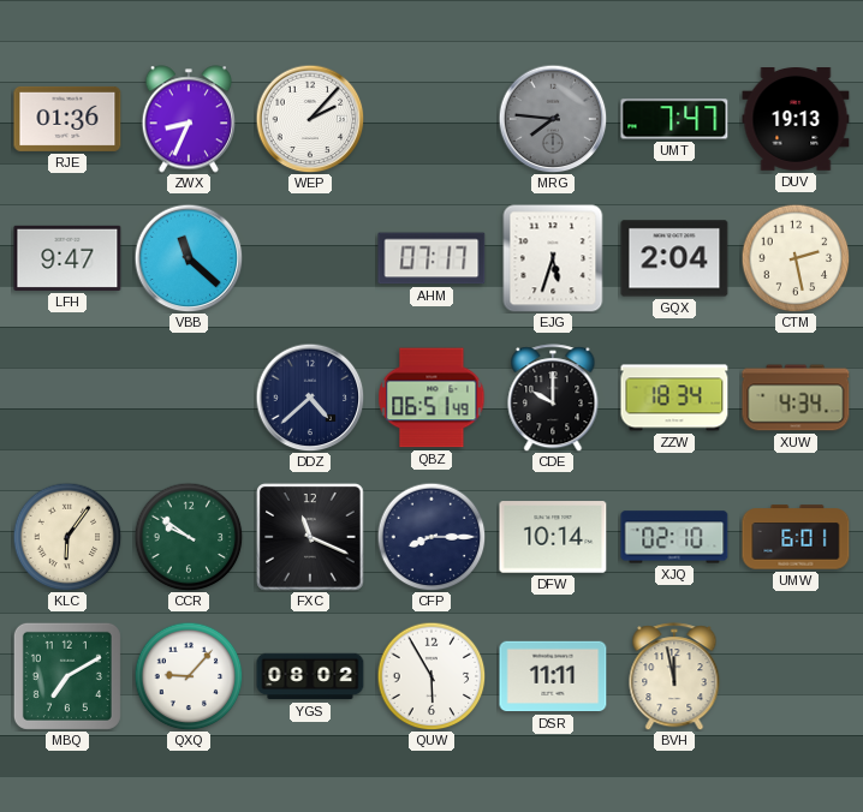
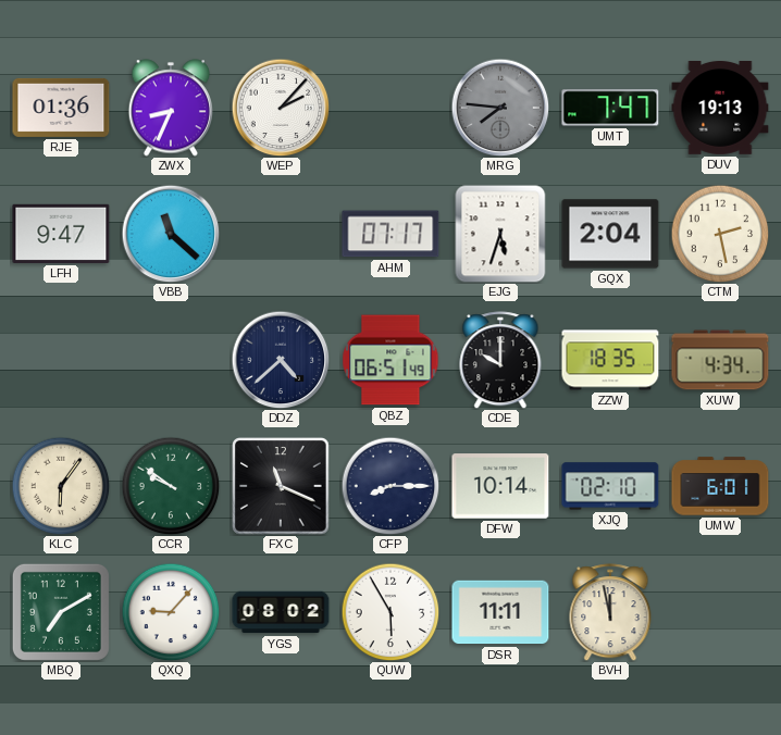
ZZW: 18:34 -> 18:35
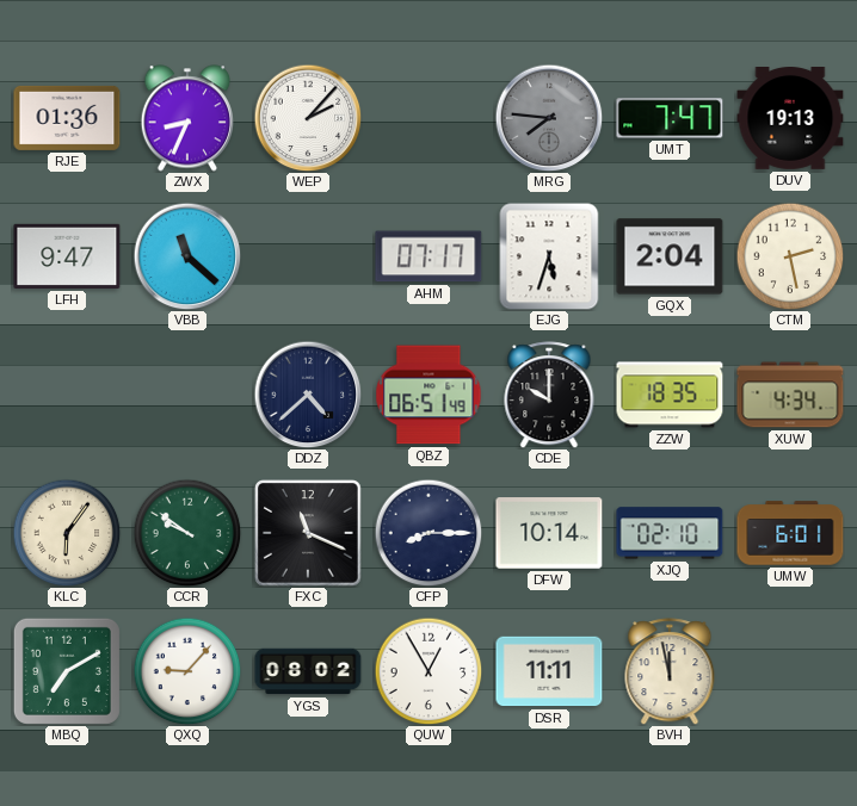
QUW: 5:55 -> 12:55
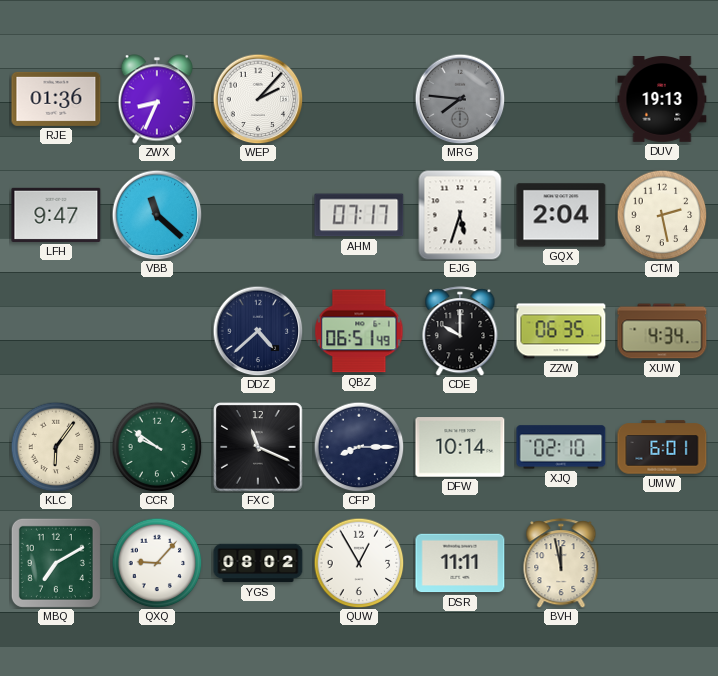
UMT: 7:47 -> none
ZZW: 18:35 -> 06:35
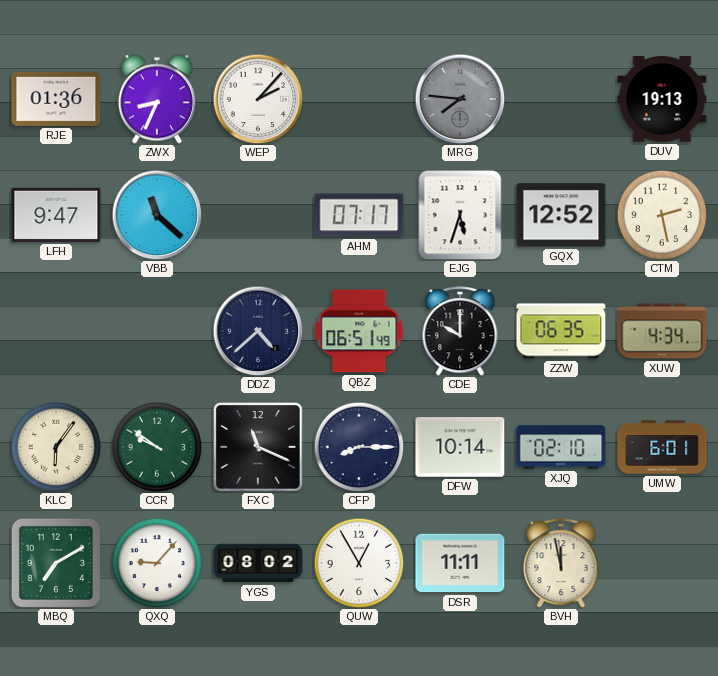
GQX: 2:04 -> 12:52
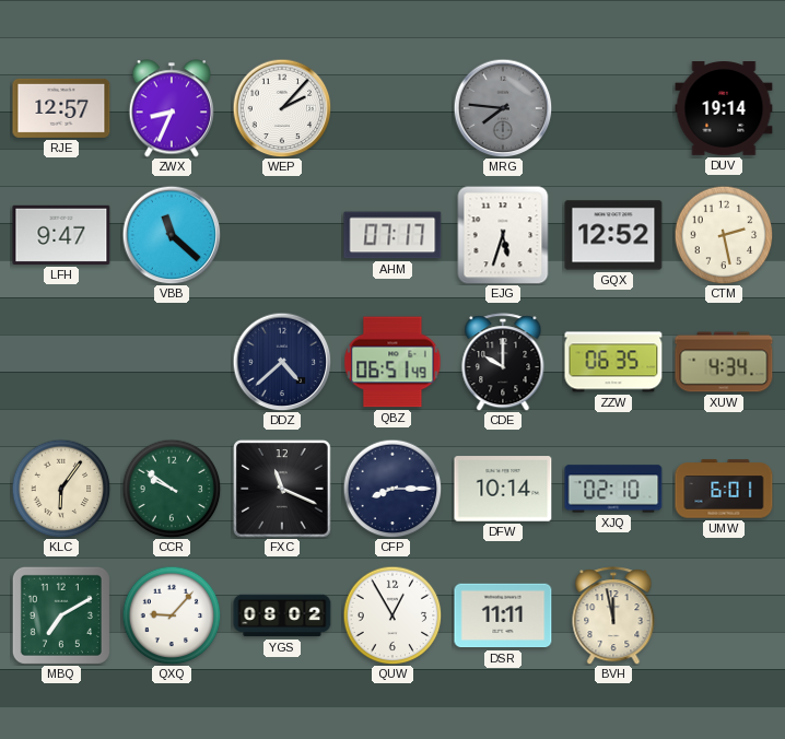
RJE: 01:36 -> 12:57
DUV: 19:13 -> 19:14
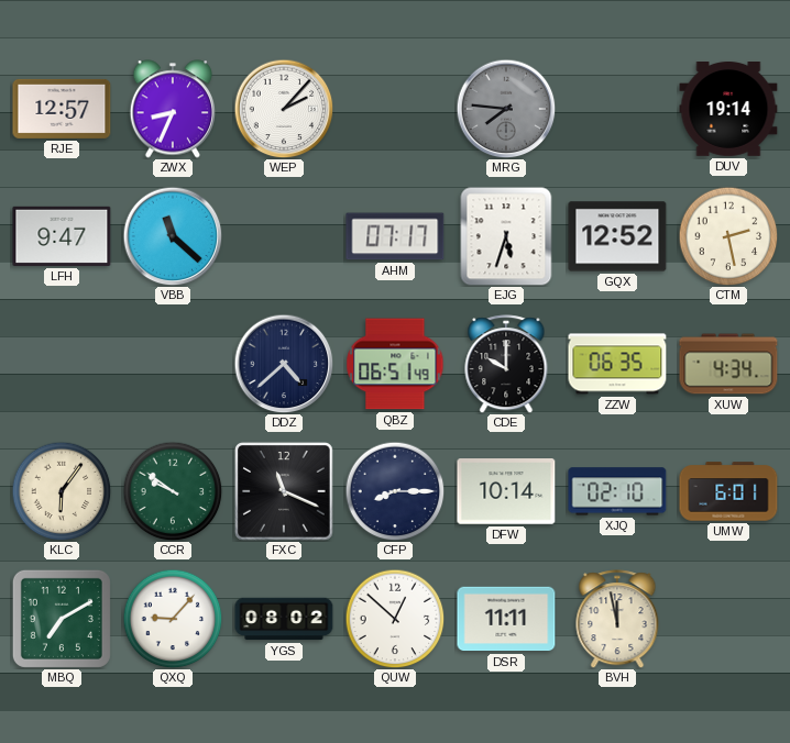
QUW: 12:55 -> 12:52
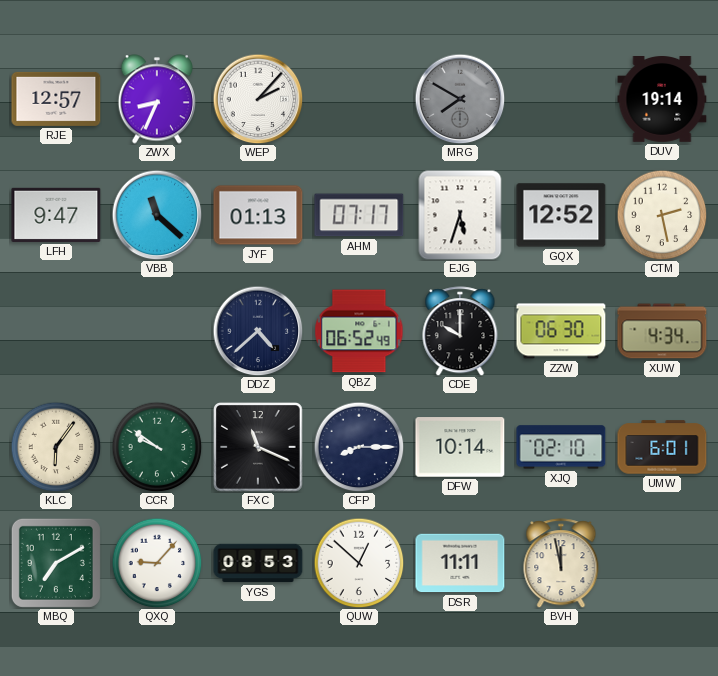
MRG: 7:46 -> 7:50
JYF: none -> 01:13
QBZ: 06:51 -> 06:52
ZZW: 06:35 -> 06:30
YGS: 08:02 -> 08:53
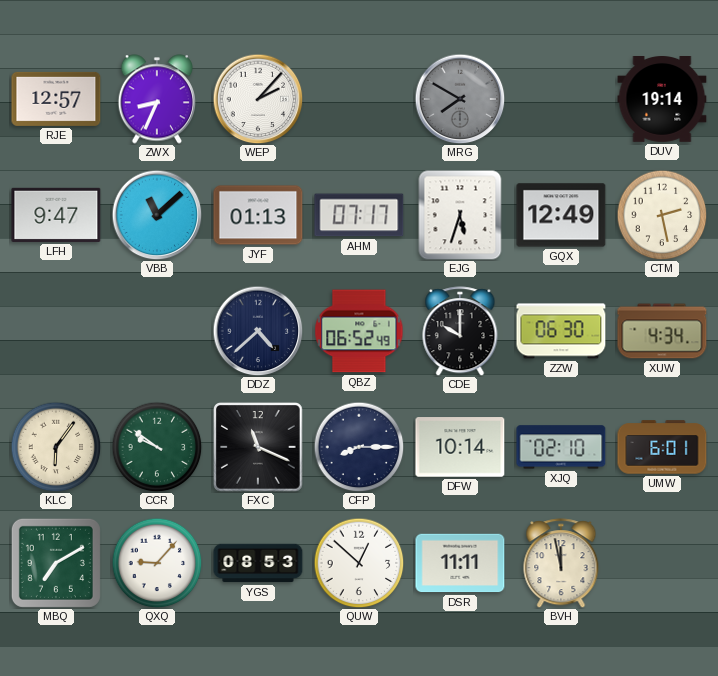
VBB: 11:22 -> 11:08
GQX: 12:52 -> 12:49
